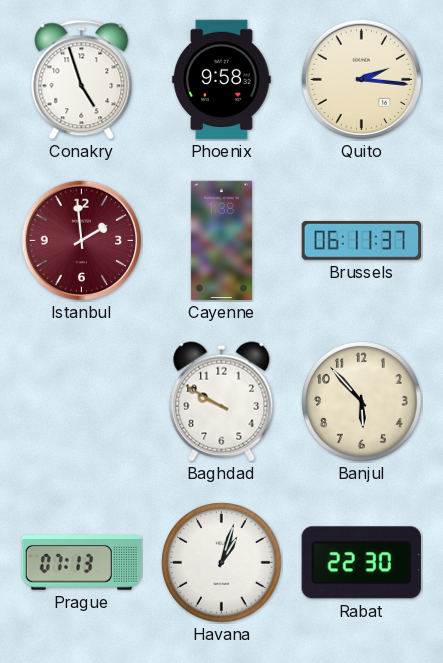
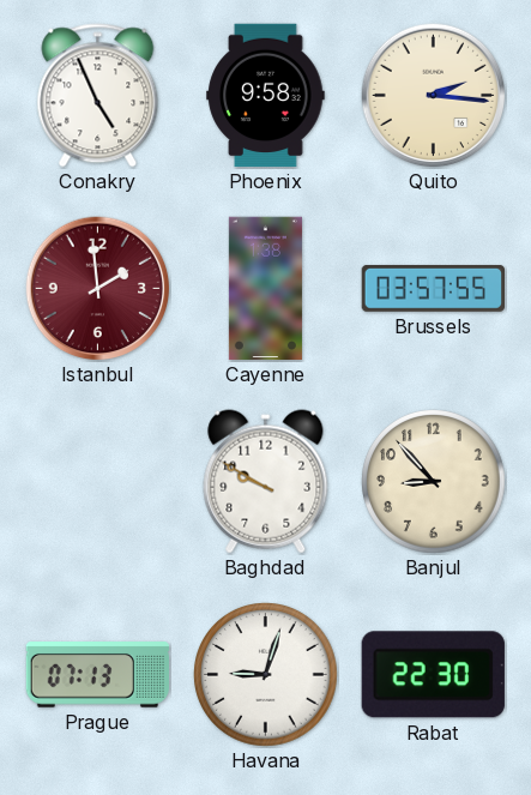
Conakry: 4:57 -> 4:56
Brussels: 06:11 -> 03:57
Banjul: 5:53 -> 8:53
Havana: 1:03 -> 9:03
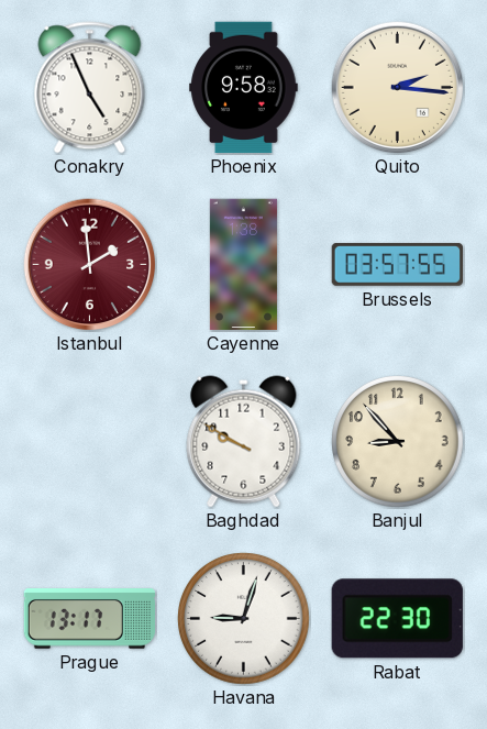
Prague: 07:13 -> 13:17
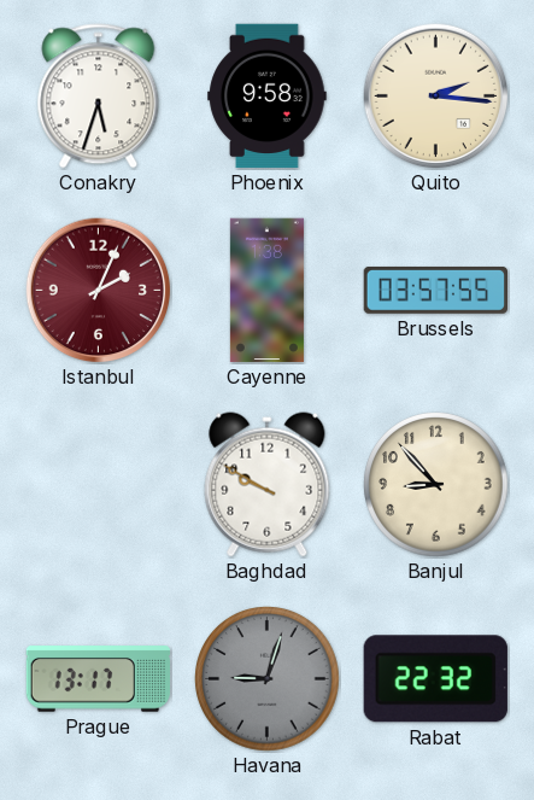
Conakry: 4:56 -> 5:33
Istanbul: 1:59 -> 2:04
Havana dial: white -> grey
Rabat: 22:30 -> 22:32
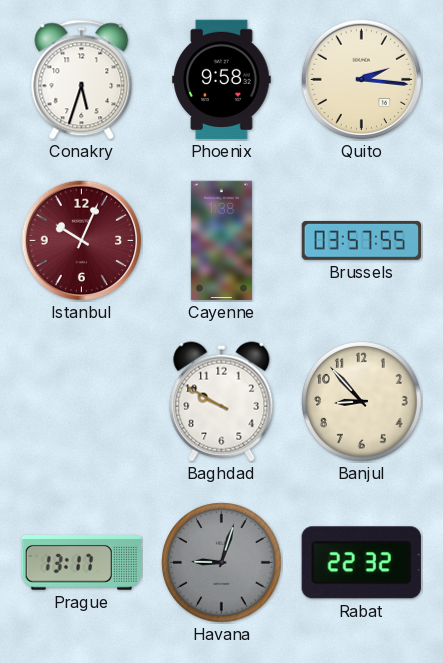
Istanbul: 2:04 -> 10:04
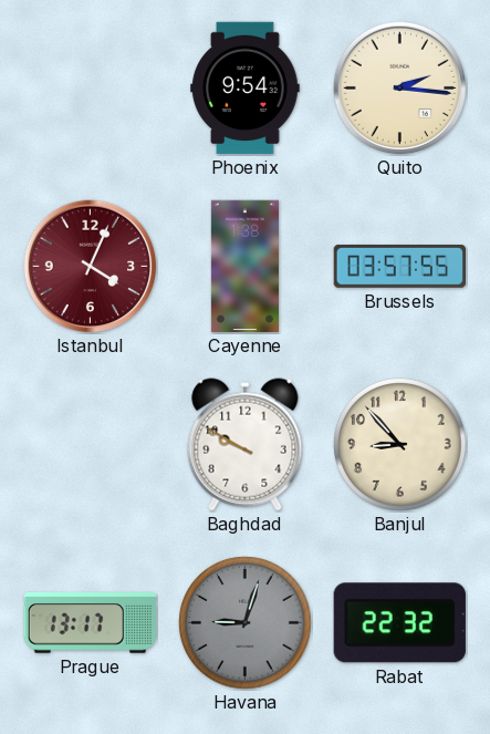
Conakry: 5:33 -> none
Phoenix: 9:58 -> 9:54
Istanbul: 10:04 -> 4:04
